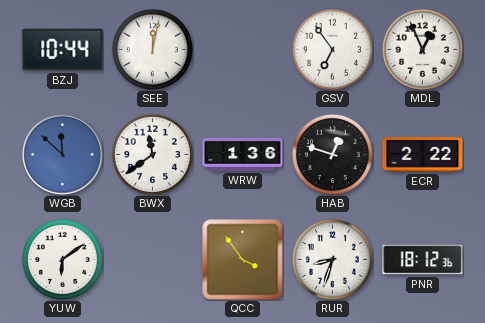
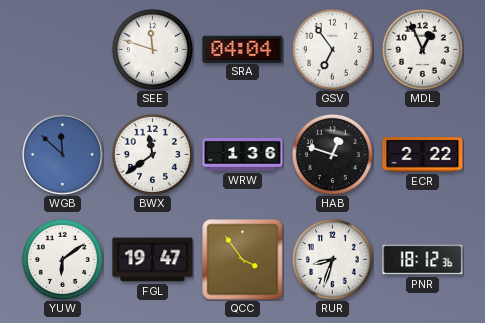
BZJ: 10:44 -> none
SEE: 12:02 -> 11:48
SRA: none -> 04:04
FGL: none -> 19:47
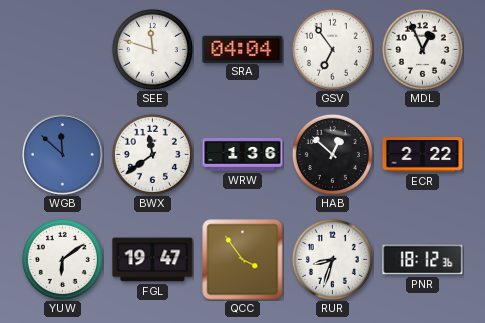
HAB: 12:48 -> 12:52
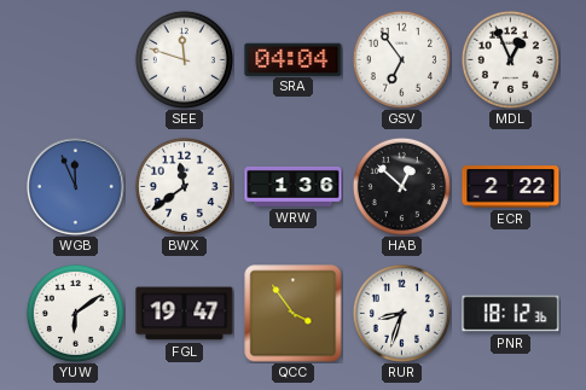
WGB: 11:52 -> 11:56
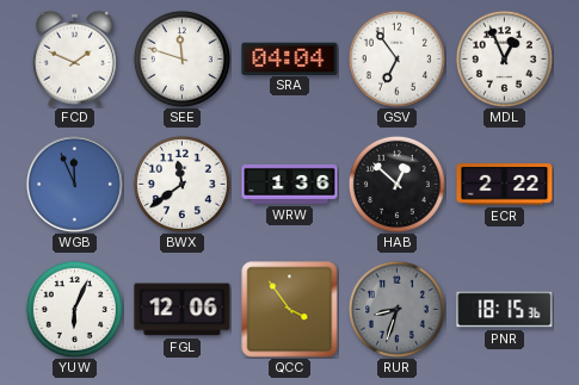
FCD: none -> 1:49
YUW: 6:09 -> 6:04
FGL: 19:47 -> 12:06
RUR dial: white -> grey
PNR: 18:12 -> 18:15
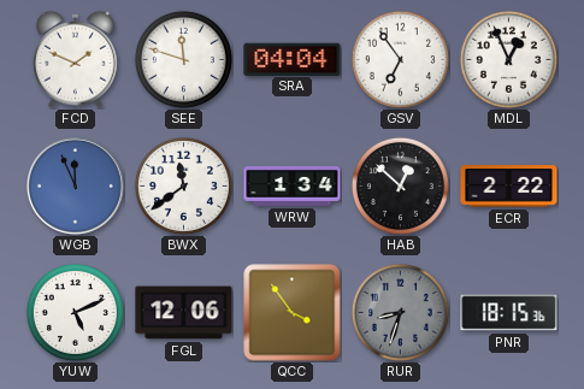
WRW: 1:36 -> 1:34
YUW: 6:04 -> 5:11
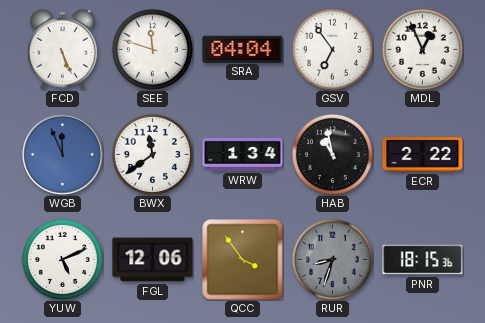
FCD: 1:49 -> 5:26
HAB: 12:52 -> 10:58
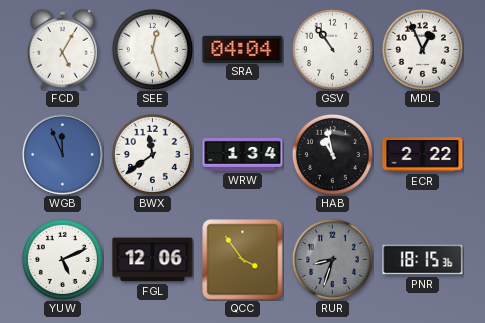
FCD: 5:26 -> 5:05
SEE: 11:48 -> 12:27
GSV: 6:54 -> 10:54
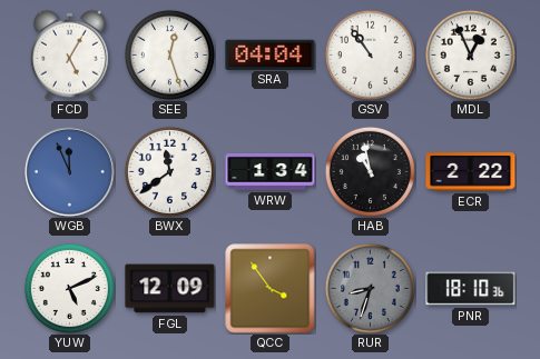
FGL: 12:06 -> 12:09
PNR: 18:15 -> 18:10
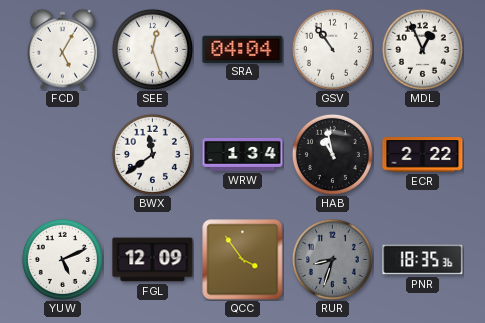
WGB: 11:56 -> none
PNR: 18:10 -> 18:35
